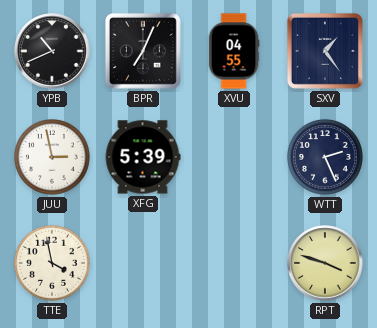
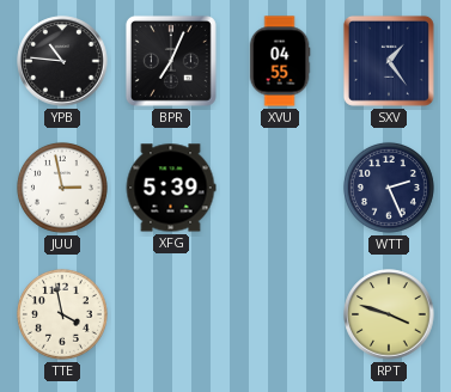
YPB: 10:41 -> 10:46
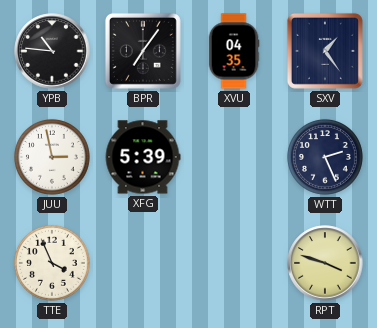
BPR: 7:04 -> 7:06
XVU: 04:55 -> 04:35
TTE: 3:58 -> 3:56
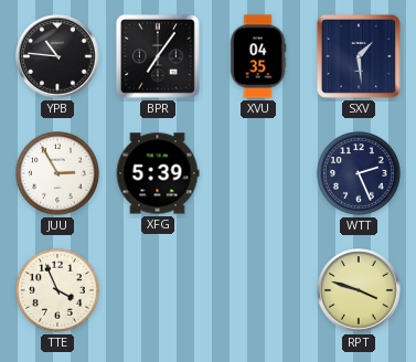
SXV: 1:24 -> 1:29
JUU: 2:58 -> 2:55
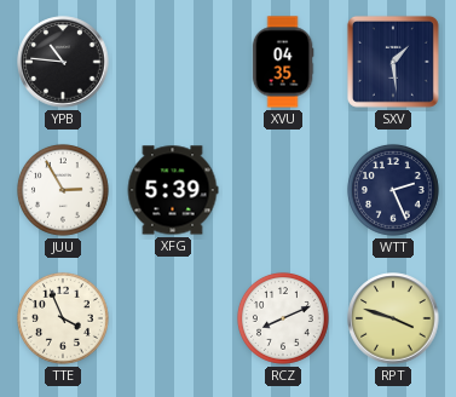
BPR: 7:06 -> none
RCZ: none -> 8:11
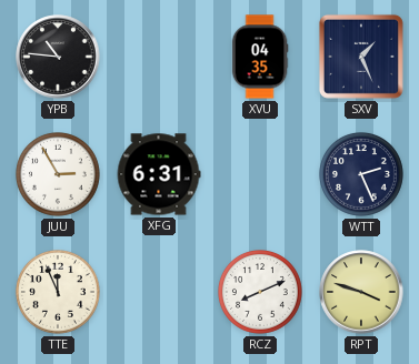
SXV: 1:29 -> 1:26
XFG: 5:39 -> 6:31
TTE: 3:56 -> 11:56
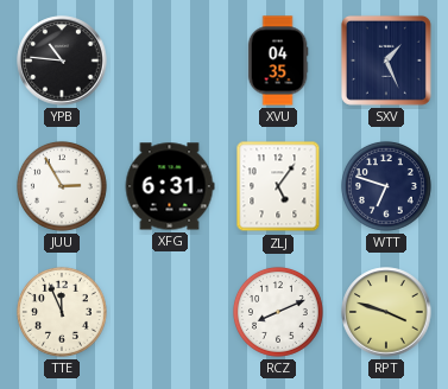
ZLJ: none -> 5:06
WTT: 2:26 -> 6:48
